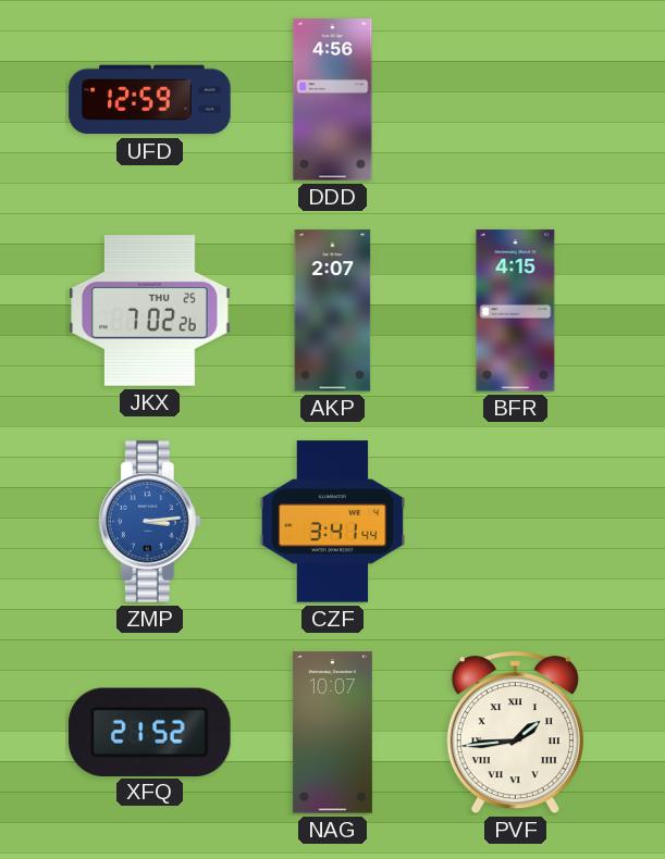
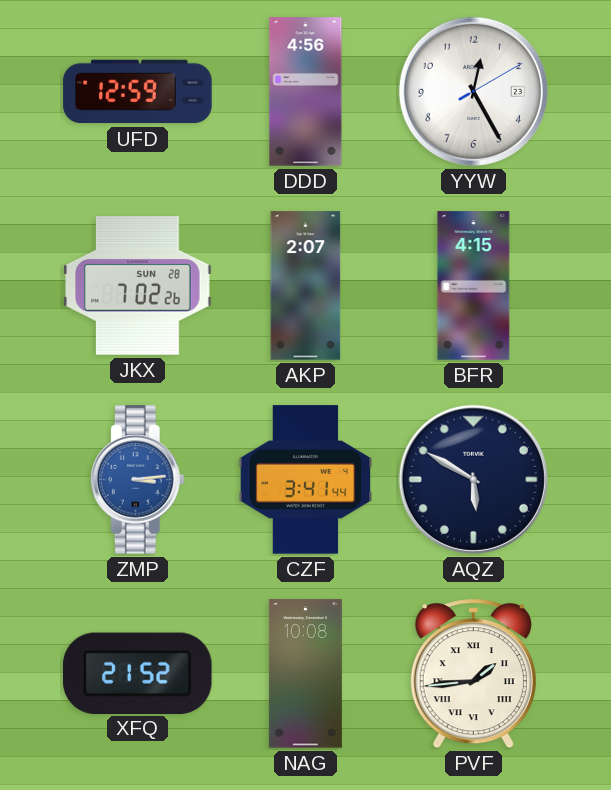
YYW: none -> 12:25
JKX date: THU 25 -> SUN 28
AQZ: none -> 5:50
NAG: 10:07 -> 10:08
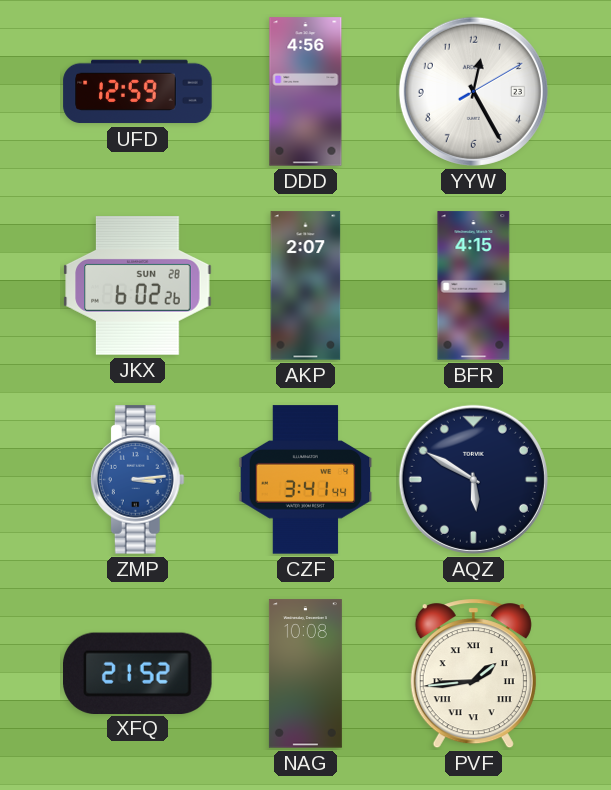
JKX: 7:02 -> 6:02
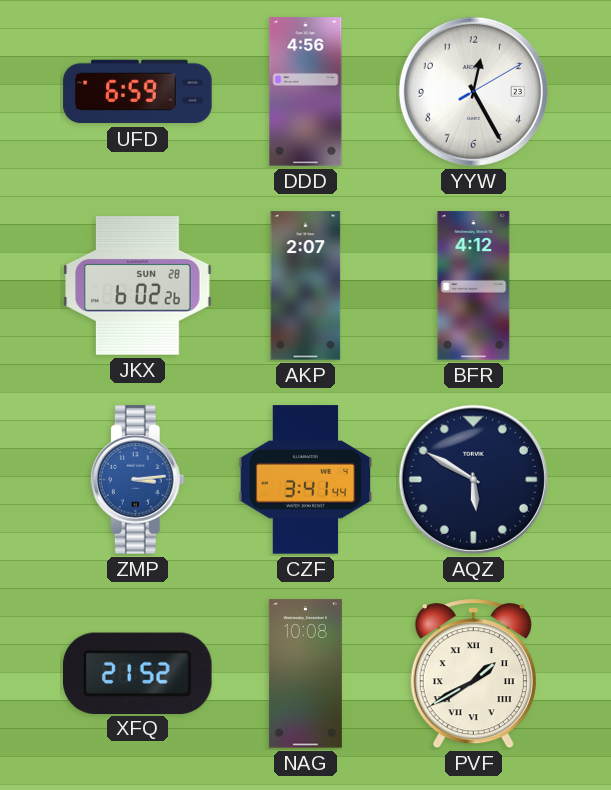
UFD: 12:59 -> 6:59
BFR: 4:15 -> 4:12
PVF: 1:44 -> 1:40
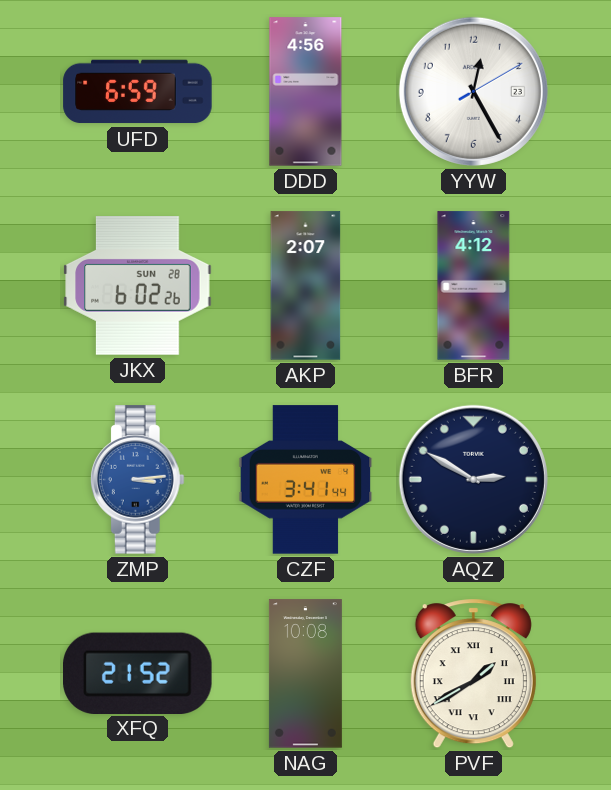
AQZ: 5:50 -> 2:50
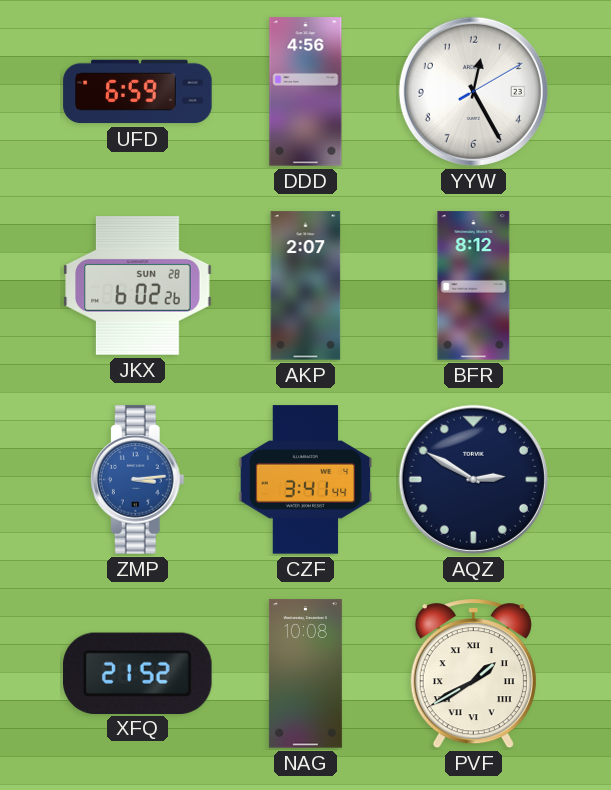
BFR: 4:12 -> 8:12
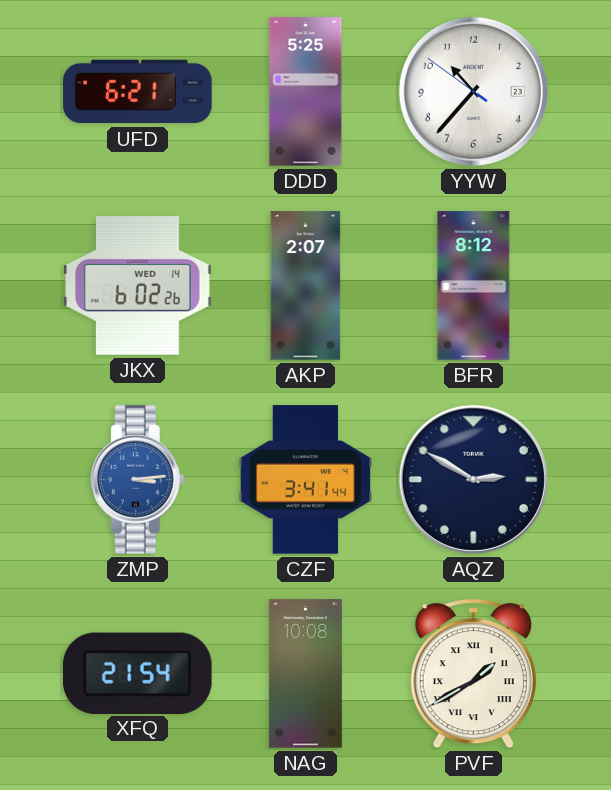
UFD: 6:59 -> 6:21
DDD: 4:56 -> 5:25
YYW: 12:25 -> 10:36
JKX date: SUN 28 -> WED 14
XFQ: 21:52 -> 21:54
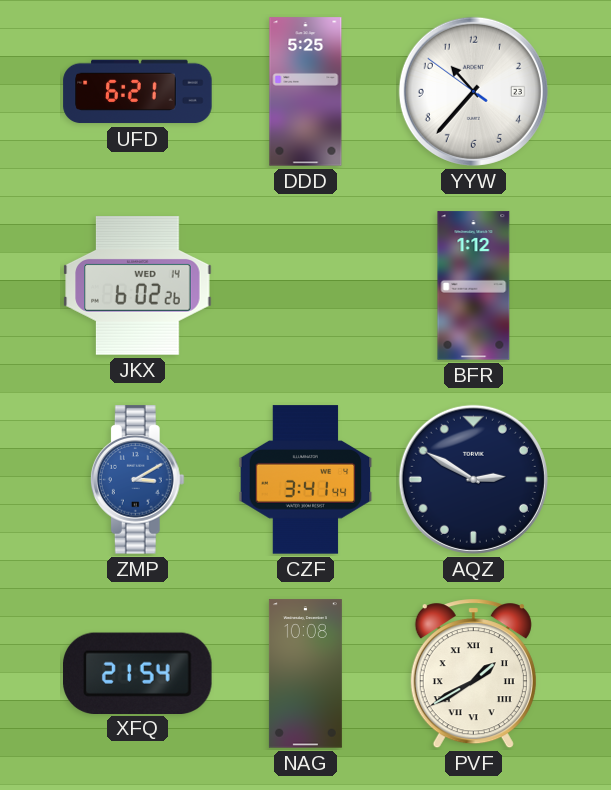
AKP: 2:07 -> none
BFR: 8:12 -> 1:12
ZMP: 3:14 -> 3:10
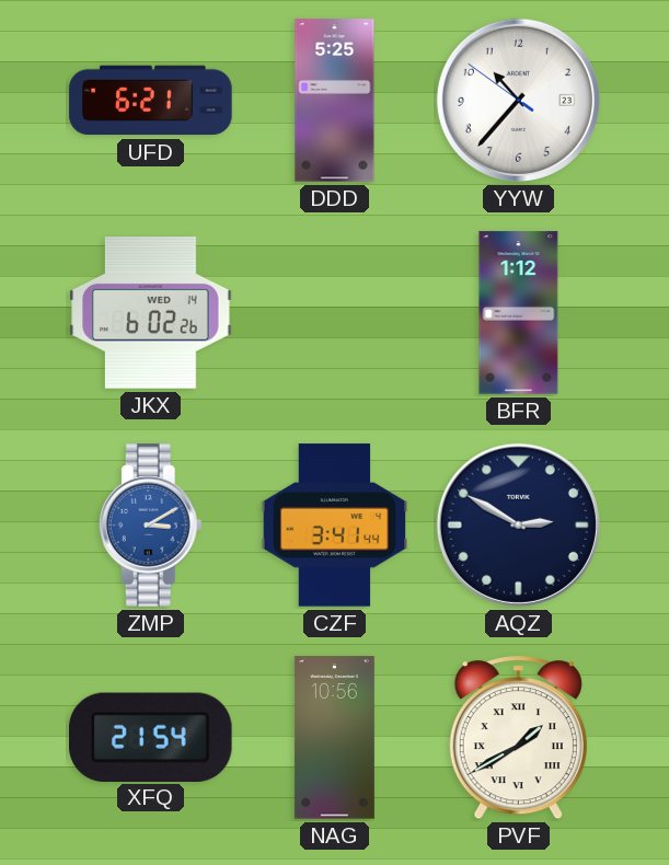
NAG: 10:08 -> 10:56
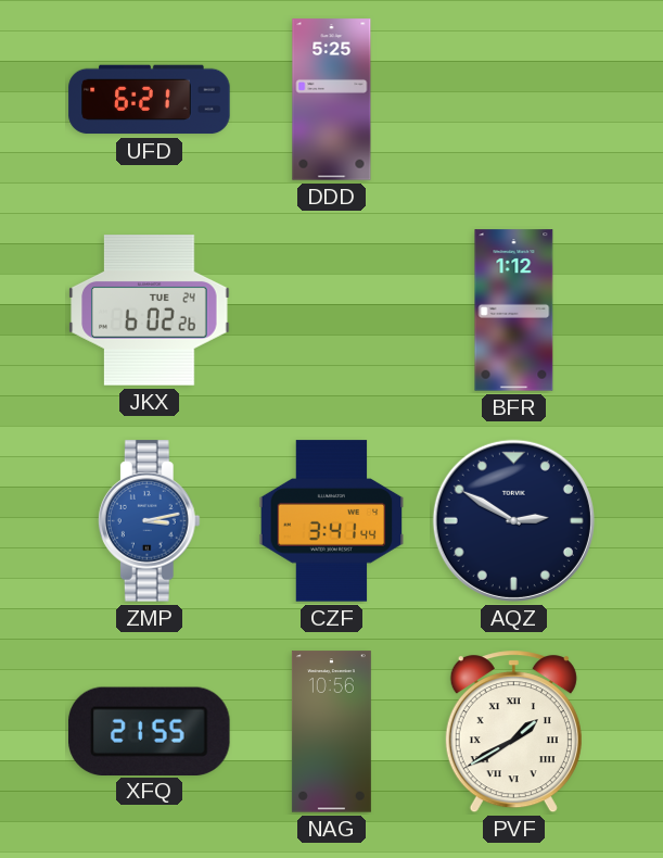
YYW: 10:36 -> none
JKX date: WED 14 -> TUE 24
ZMP: 3:10 -> 3:13
XFQ: 21:54 -> 21:55
